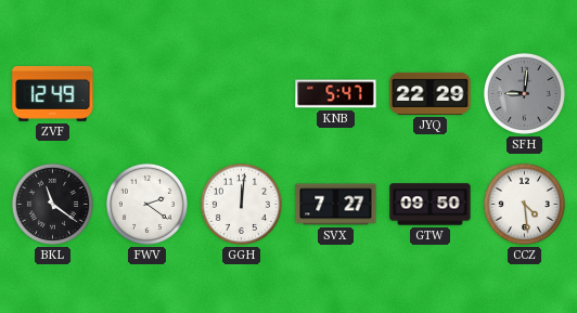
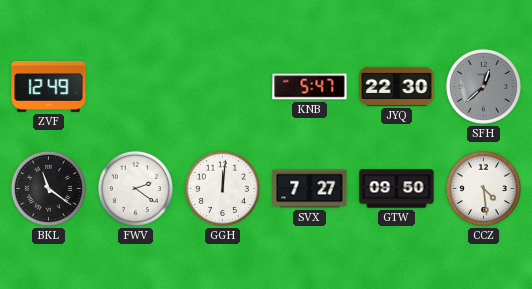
JYQ: 22:29 -> 22:30
SFH: 9:01 -> 12:38
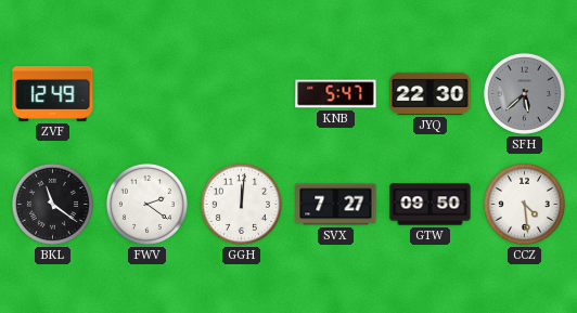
SFH: 12:38 -> 5:38
